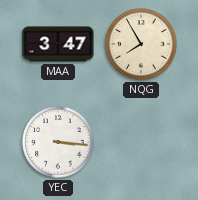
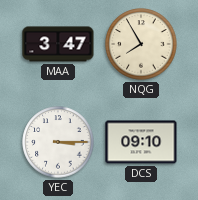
YEC: 3:16 -> 3:15
DCS: none -> 09:10
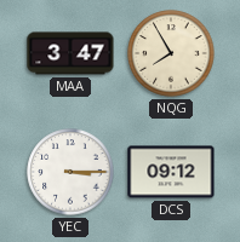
DCS: 09:10 -> 09:12
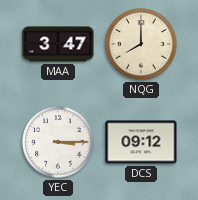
NQG: 7:55 -> 8:00
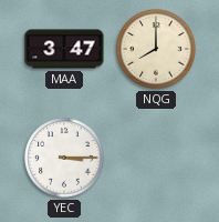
DCS: 09:12 -> none
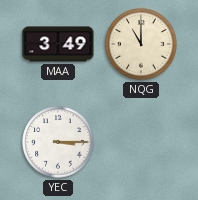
MAA: 3:47 -> 3:49
NQG: 8:00 -> 11:00
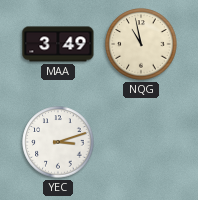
NQG: 11:00 -> 10:58
YEC: 3:15 -> 3:12
